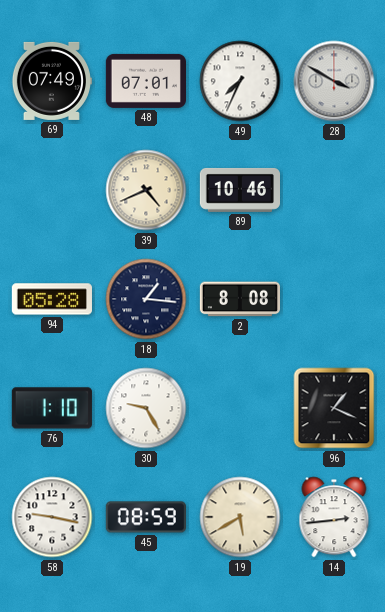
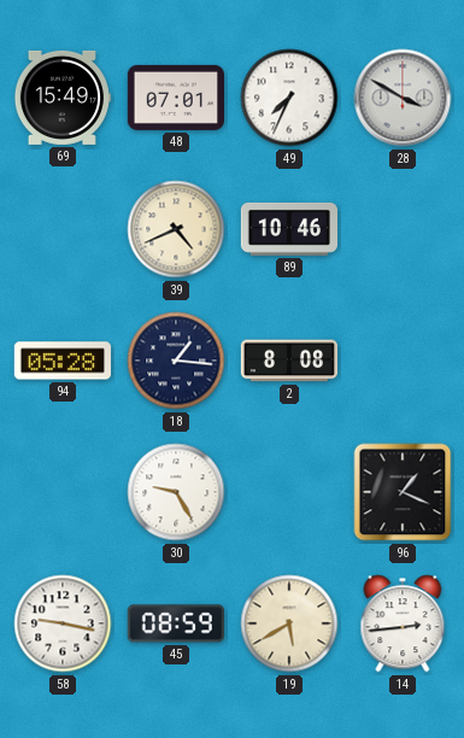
69: 07:49 -> 15:49
76: 1:10 -> none
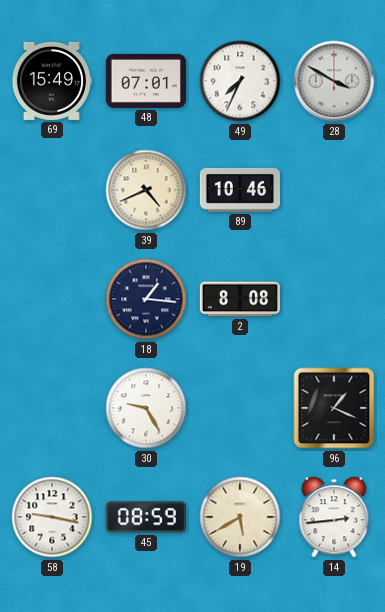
94: 05:28 -> none
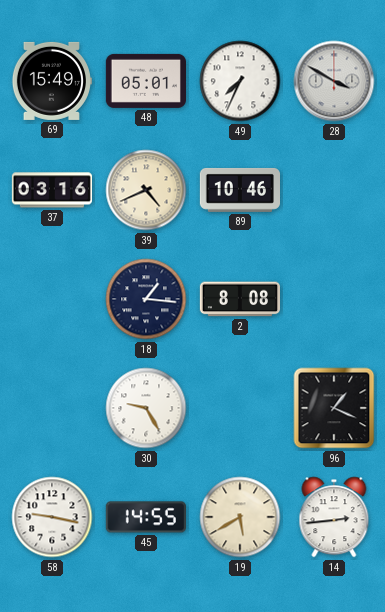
48: 07:01 -> 05:01
37: none -> 03:16
45: 08:59 -> 14:55
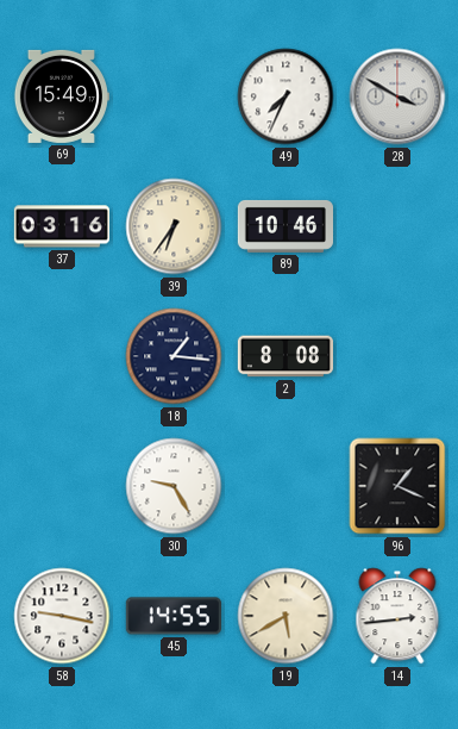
48: 05:01 -> none
39: 4:41 -> 6:36
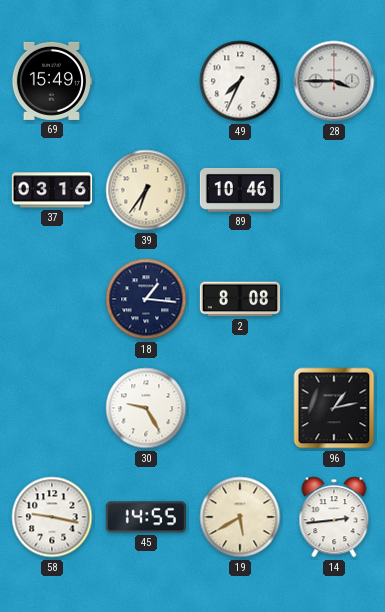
28: 3:50 -> 3:45
96: 1:19 -> 1:13
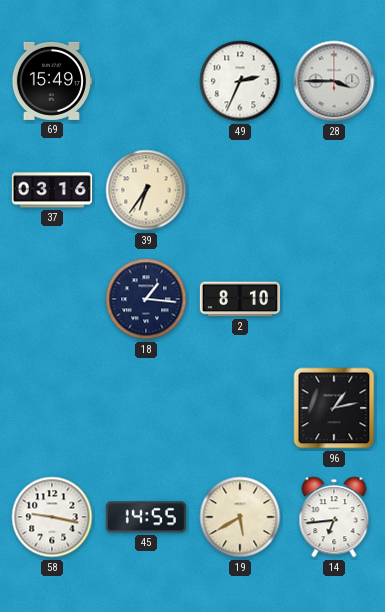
49: 7:34 -> 2:34
89: 10:46 -> none
2: 8:08 -> 8:10
30: 9:25 -> none
14: 2:44 -> 6:44
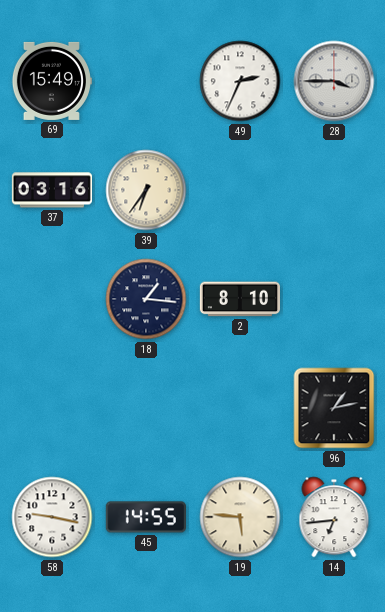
19: 5:40 -> 5:46
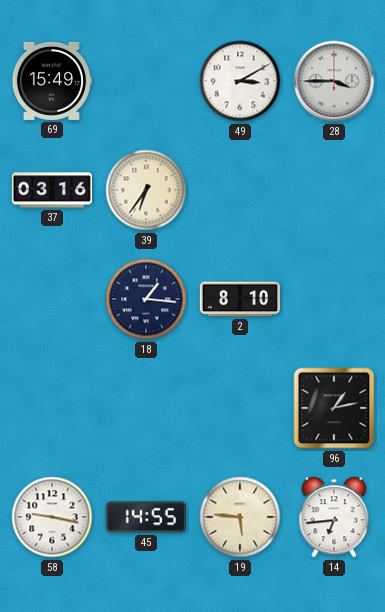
49: 2:34 -> 3:10
